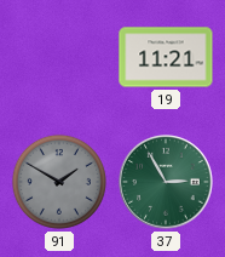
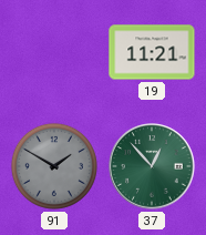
37: 2:55 -> 12:53
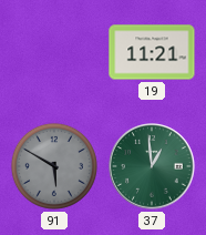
91: 1:50 -> 5:50
37: 12:53 -> 12:59
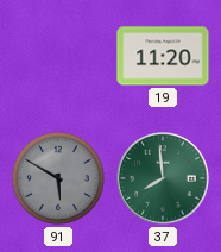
19: 11:21 -> 11:20
37: 12:59 -> 7:59
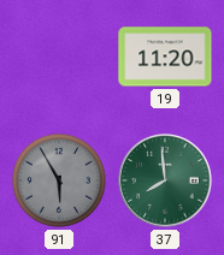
91: 5:50 -> 5:55
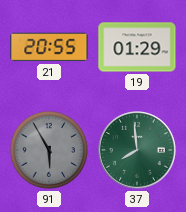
21: none -> 20:55
19: 11:20 -> 01:29
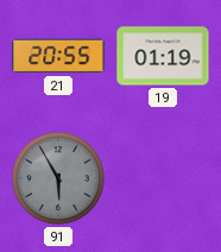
19: 01:29 -> 01:19
37: 7:59 -> none
